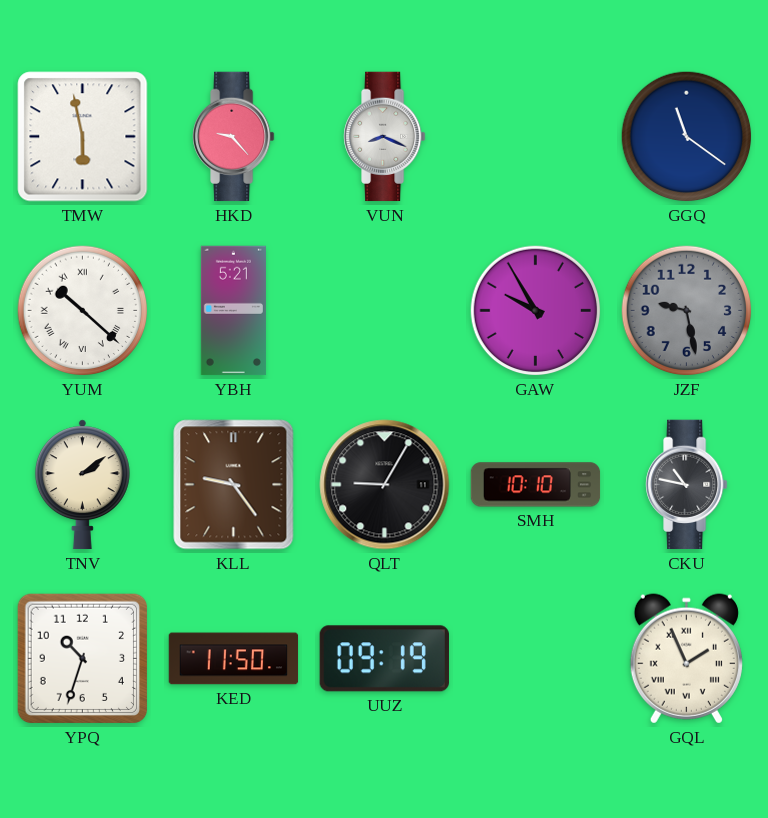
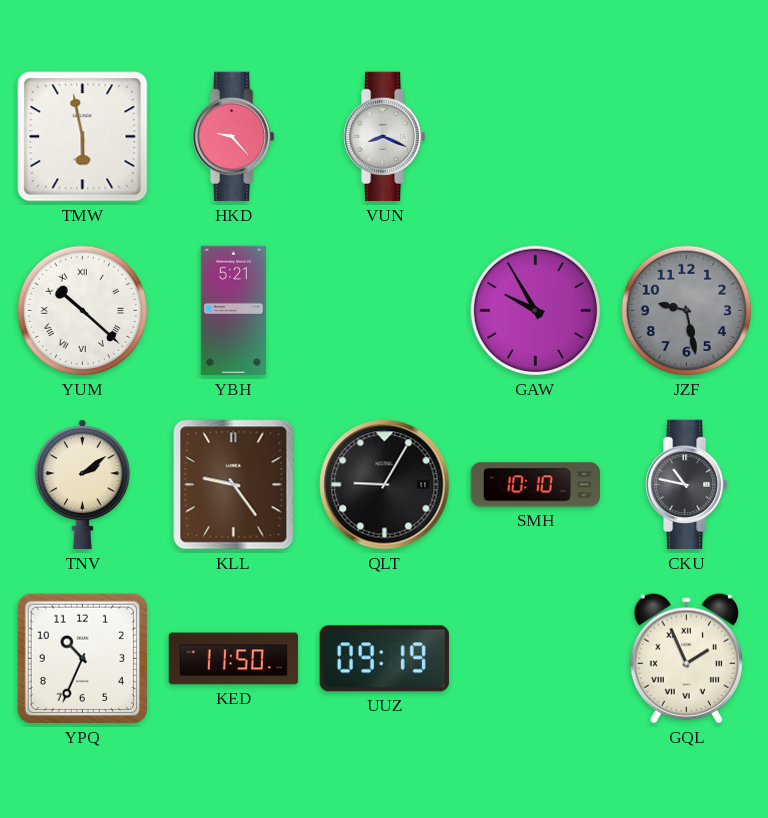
GGQ: 11:21 -> none
YPQ: 10:33 -> 10:34
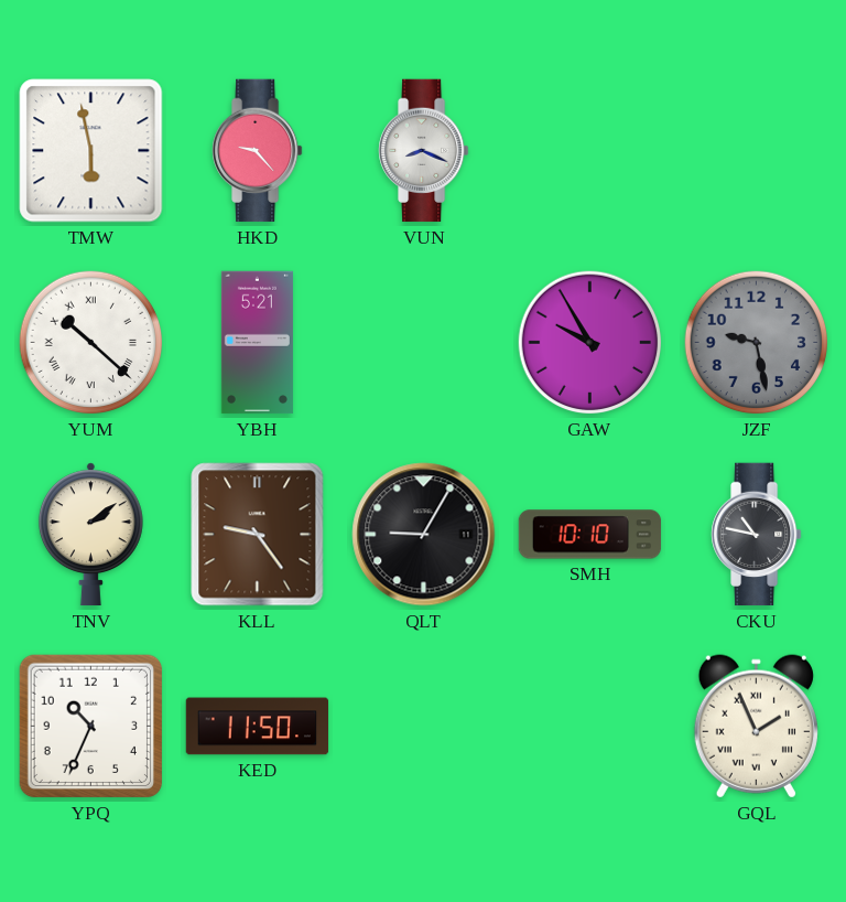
UUZ: 09:19 -> none
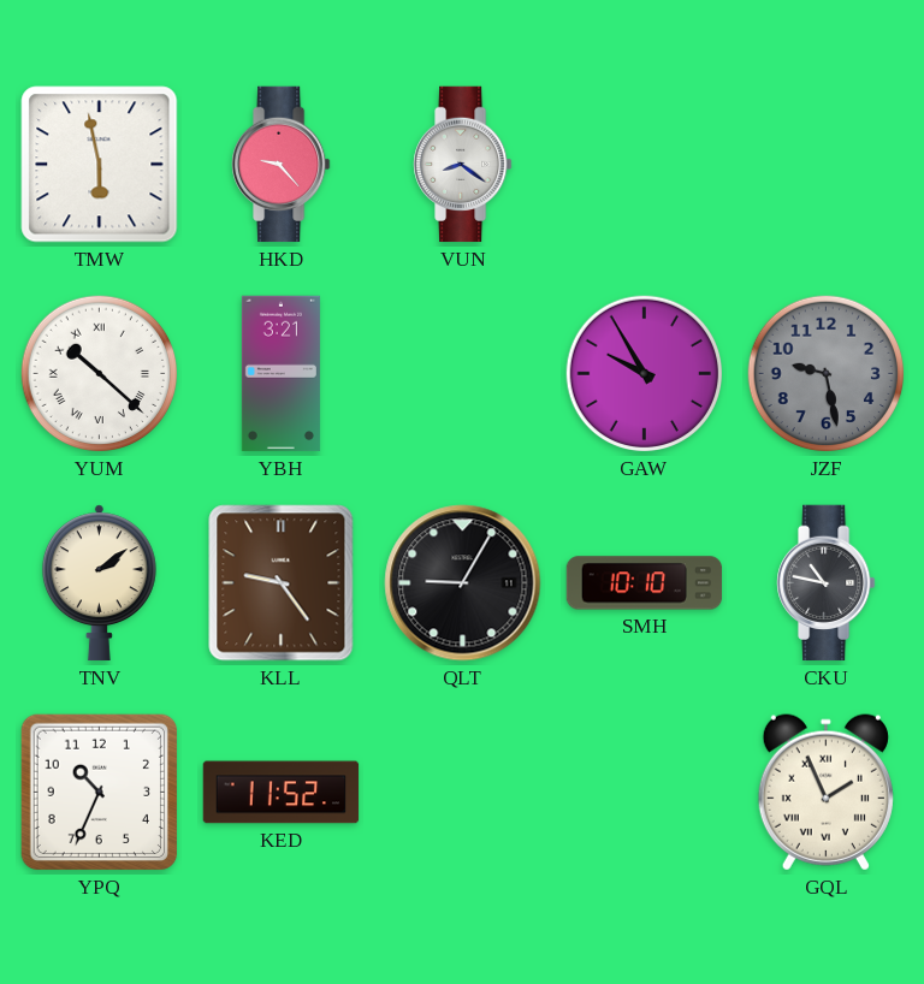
VUN: 8:19 -> 8:21
YBH: 5:21 -> 3:21
KED: 11:50 -> 11:52
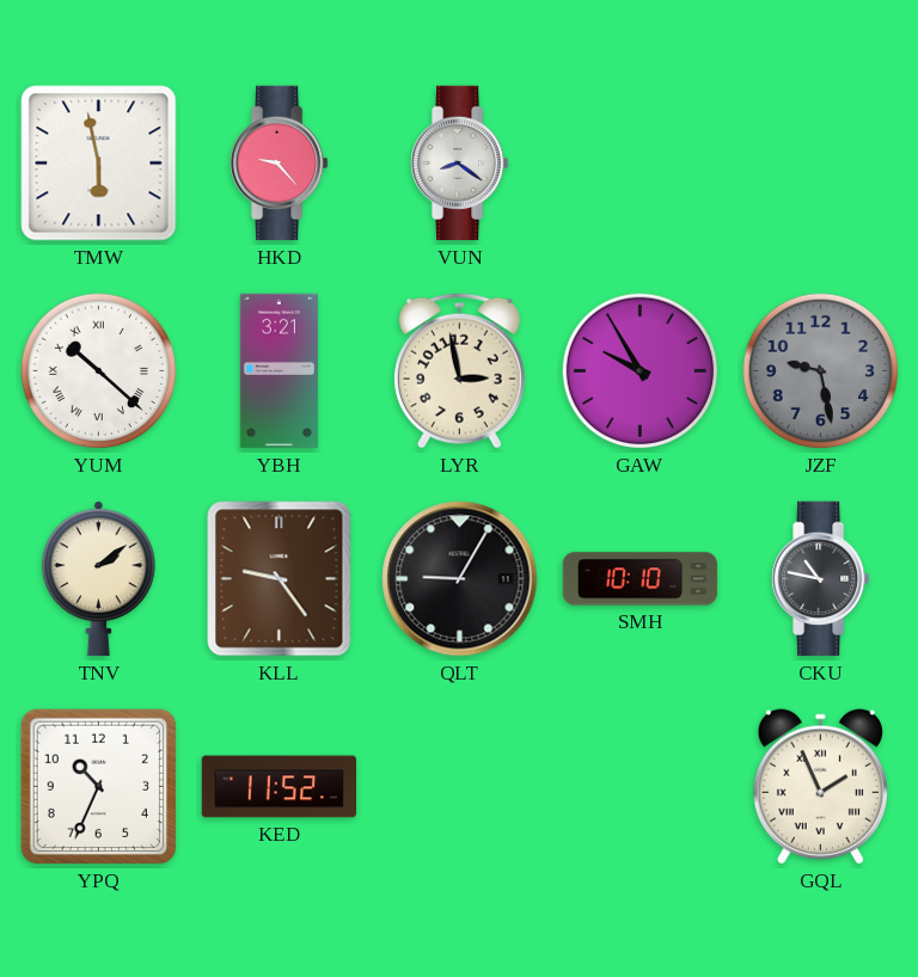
LYR: none -> 2:58
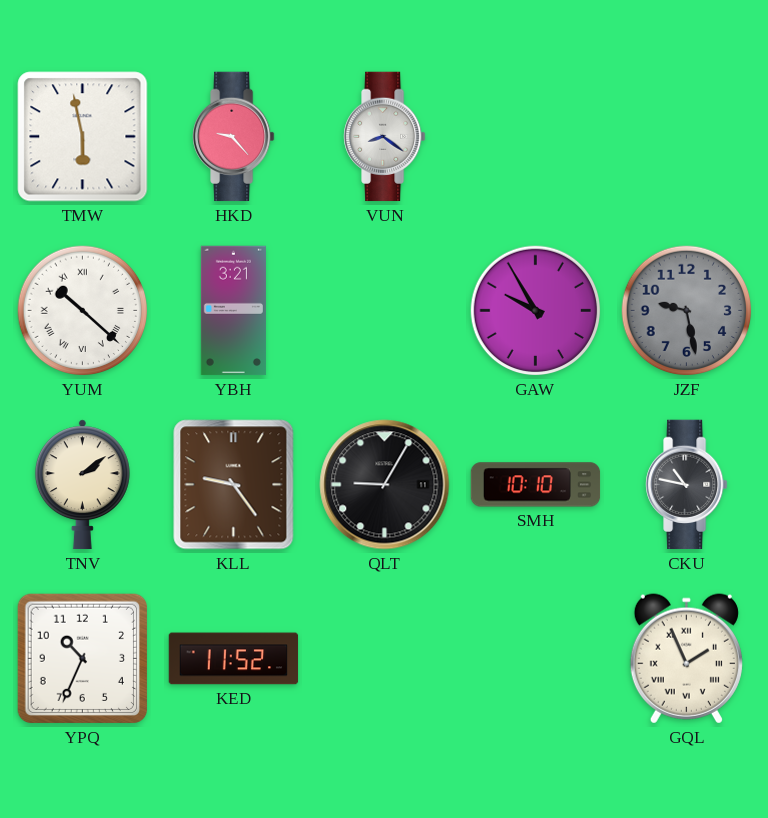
LYR: 2:58 -> none
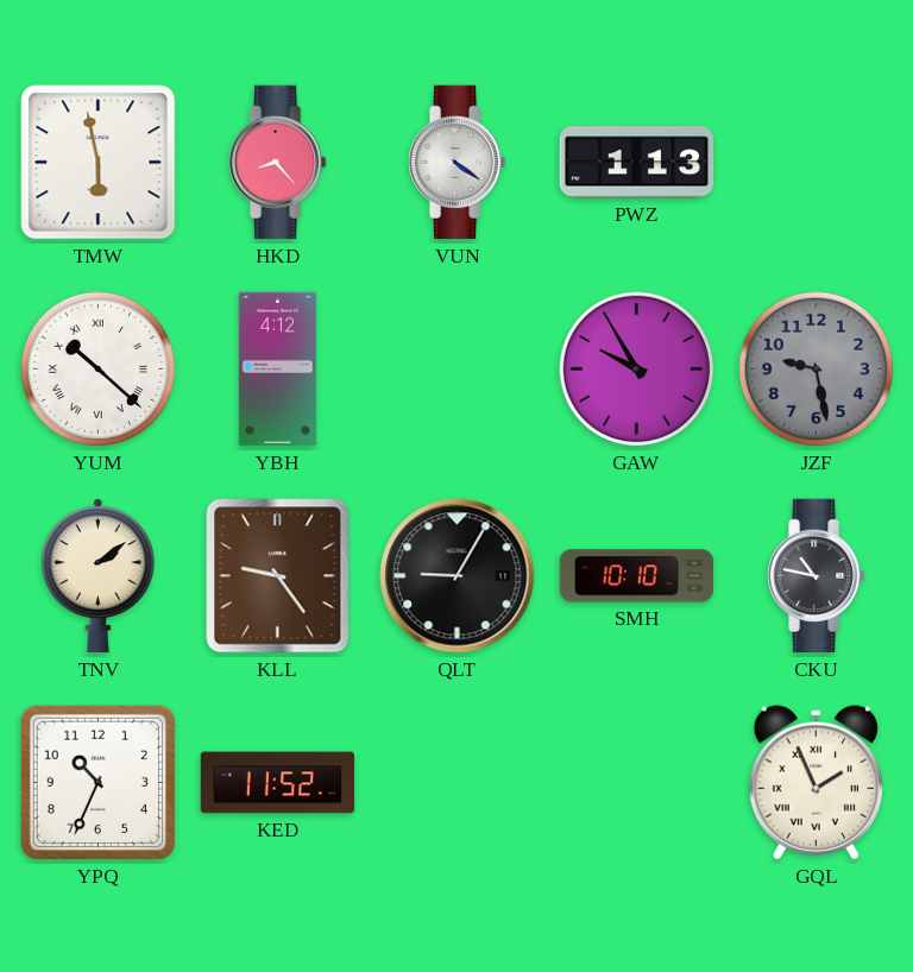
HKD: 9:23 -> 8:23
VUN: 8:21 -> 4:21
PWZ: none -> 1:13
YBH: 3:21 -> 4:12
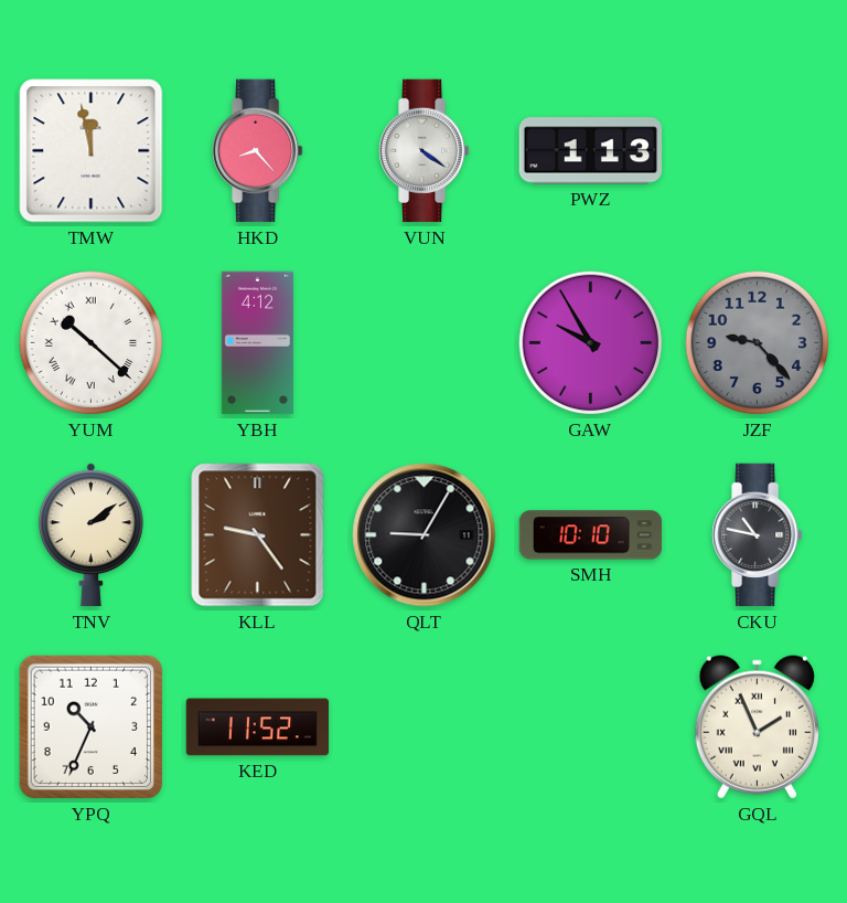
TMW: 5:58 -> 11:58
JZF: 9:28 -> 9:23
